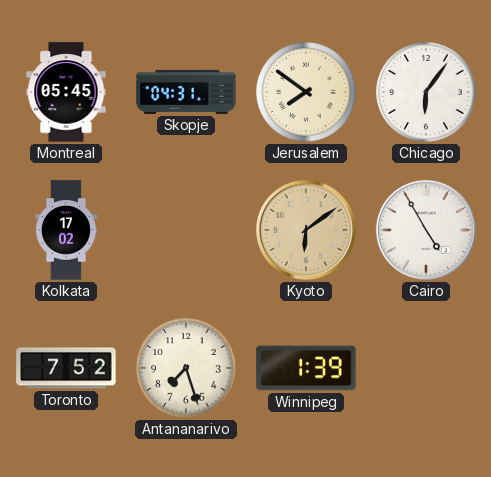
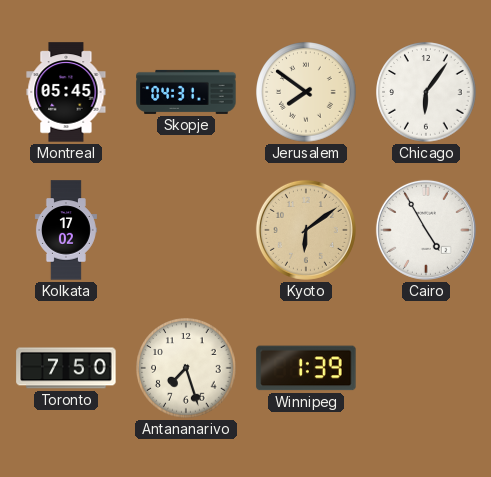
Toronto: 7:52 -> 7:50
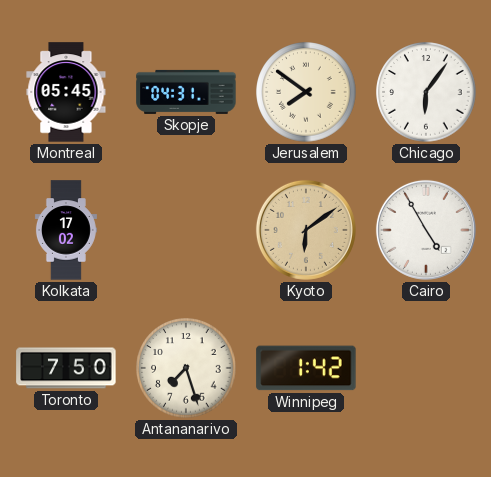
Winnipeg: 1:39 -> 1:42
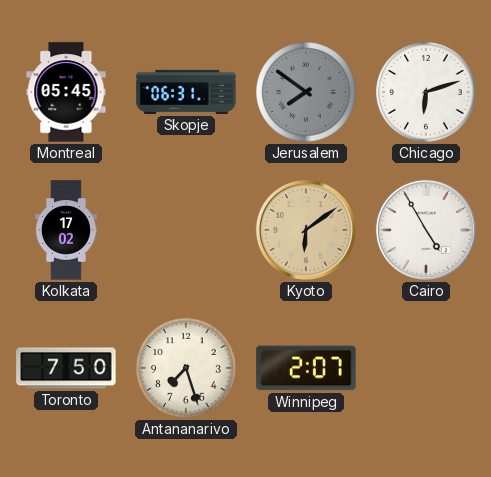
Skopje: 04:31 -> 06:31
Jerusalem dial: cream -> grey
Chicago: 6:06 -> 6:12
Winnipeg: 1:42 -> 2:07
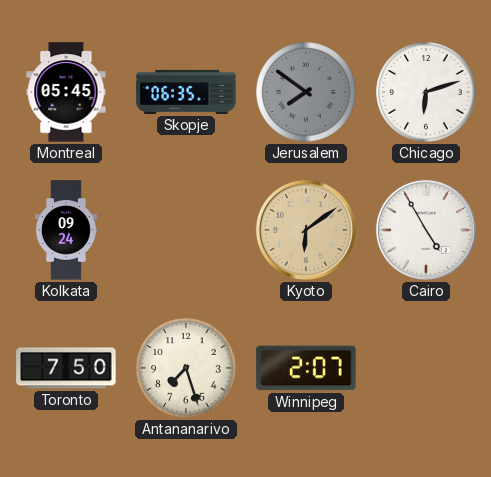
Skopje: 06:31 -> 06:35
Kolkata: 17:02 -> 09:24
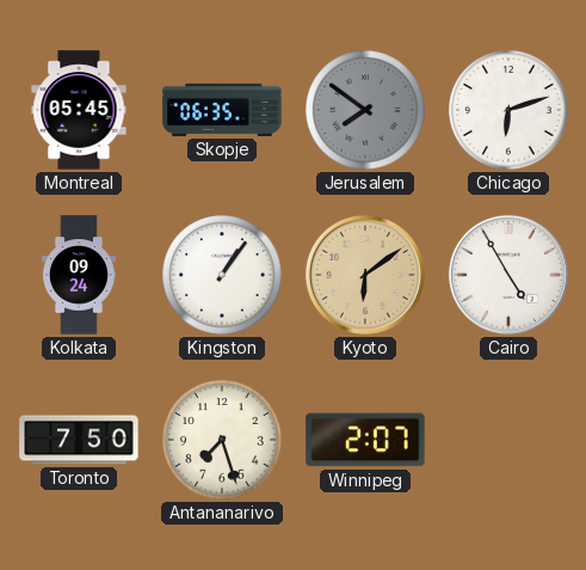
Kingston: none -> 1:06
